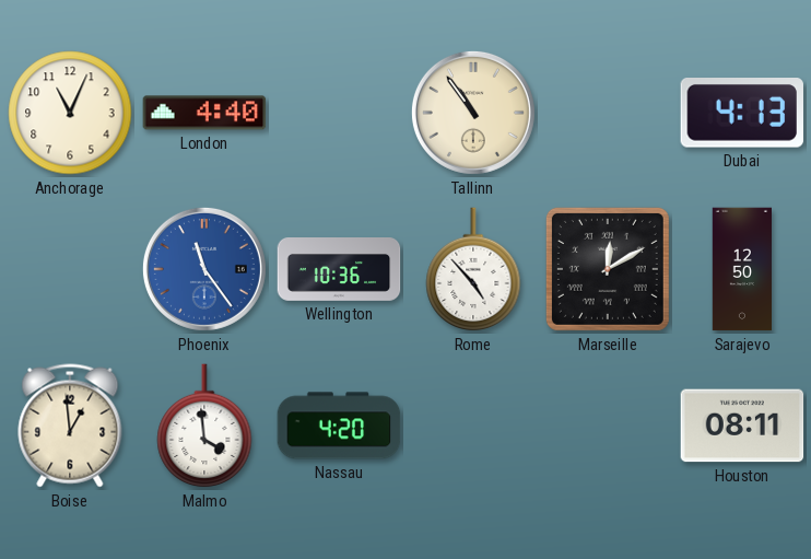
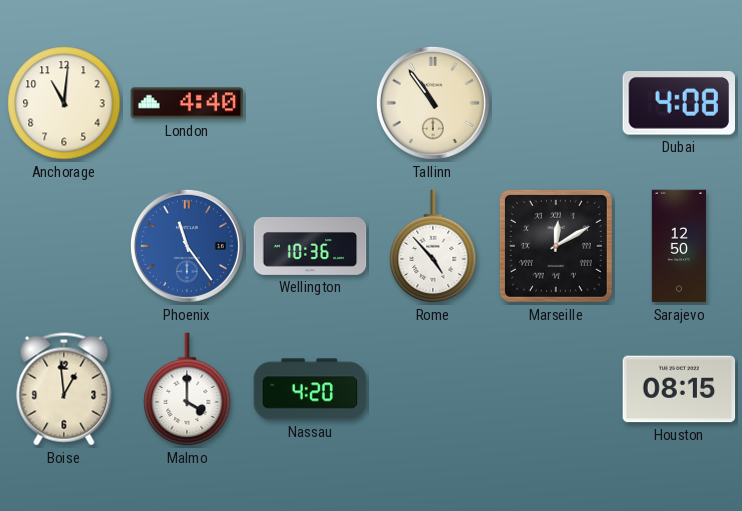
Anchorage: 11:04 -> 11:01
Dubai: 4:13 -> 4:08
Malmo: 3:59 -> 4:00
Houston: 08:11 -> 08:15
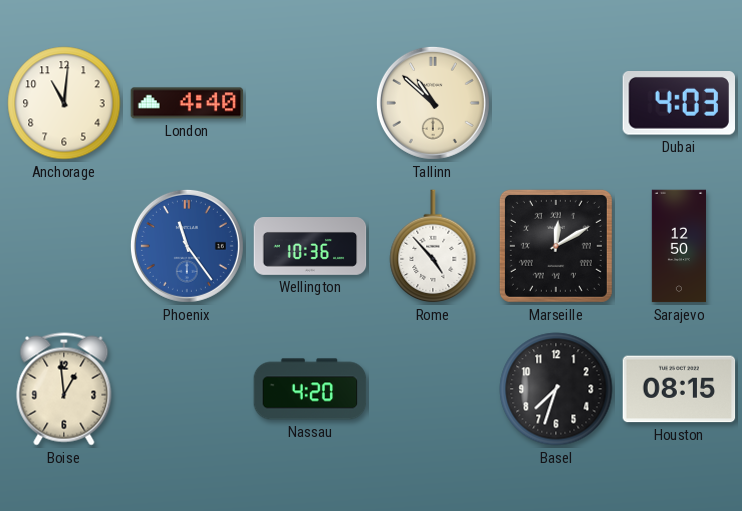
Tallinn: 10:54 -> 10:52
Dubai: 4:08 -> 4:03
Malmo: 4:00 -> none
Basel: none -> 7:33
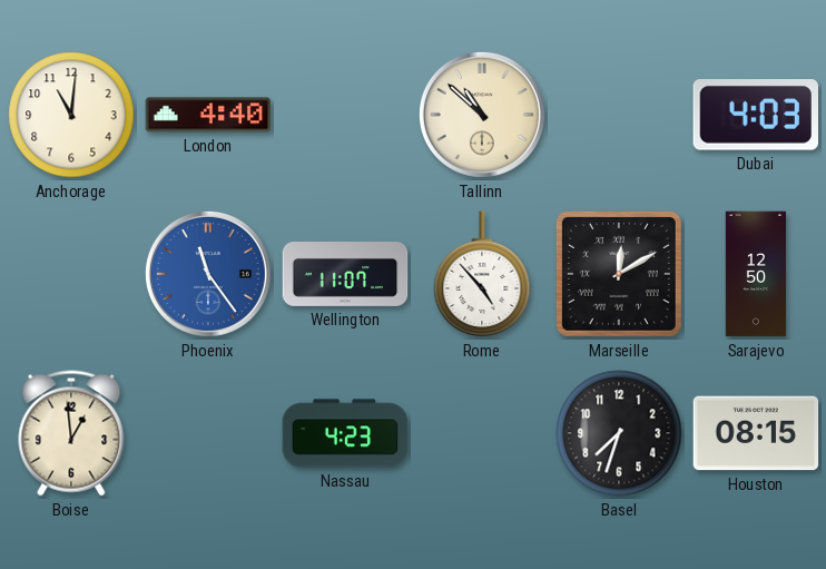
Wellington: 10:36 -> 11:07
Nassau: 4:20 -> 4:23
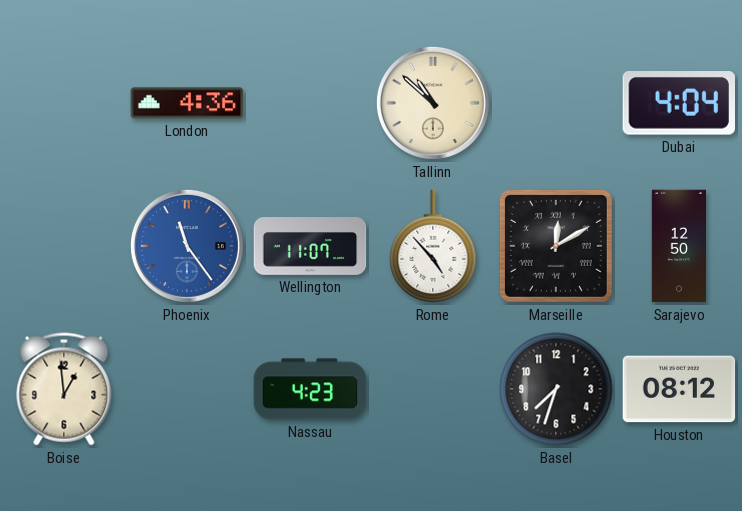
Anchorage: 11:01 -> none
London: 4:40 -> 4:36
Dubai: 4:03 -> 4:04
Houston: 08:15 -> 08:12
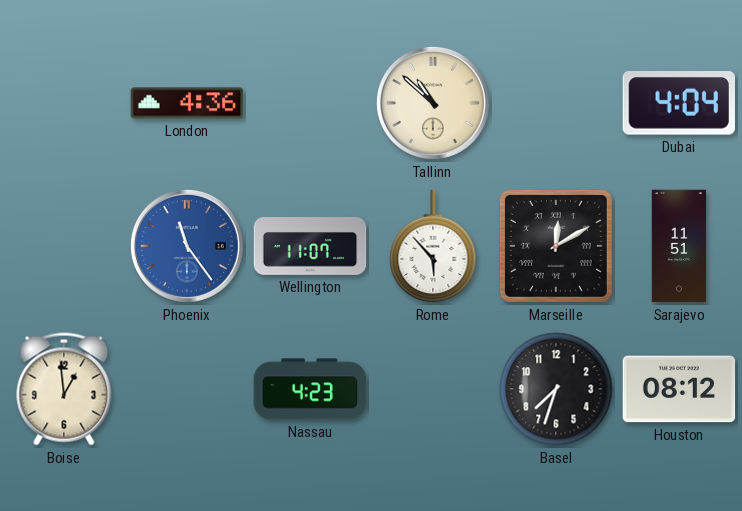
Rome: 4:53 -> 5:53
Sarajevo: 12:50 -> 11:51
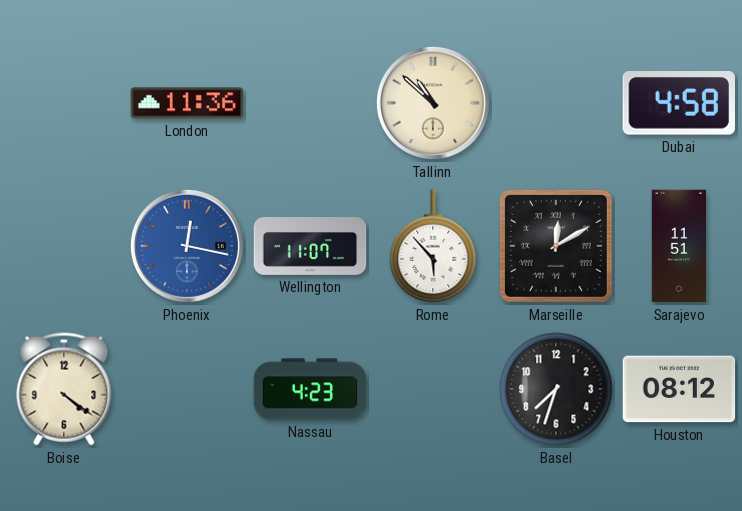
London: 4:36 -> 11:36
Dubai: 4:04 -> 4:58
Phoenix: 11:24 -> 12:17
Boise: 12:59 -> 4:21
